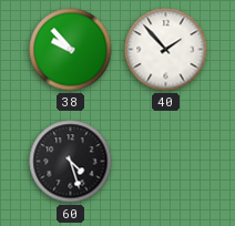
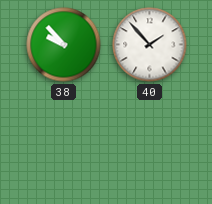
60: 4:27 -> none
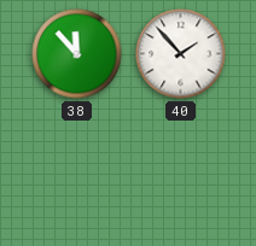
38: 9:53 -> 11:53
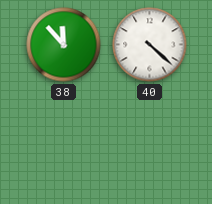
40: 1:53 -> 4:22
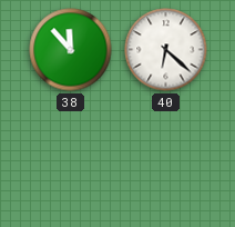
40: 4:22 -> 6:22
